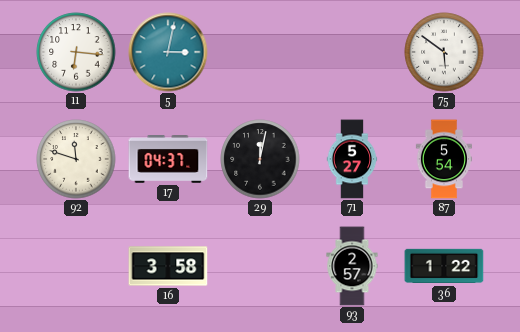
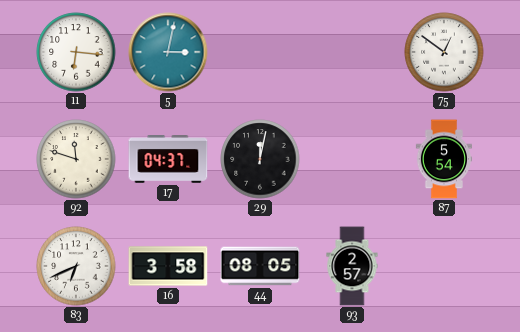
75: 5:51 -> 12:51
71: 5:27 -> none
83: none -> 6:41
44: none -> 08:05
36: 1:22 -> none
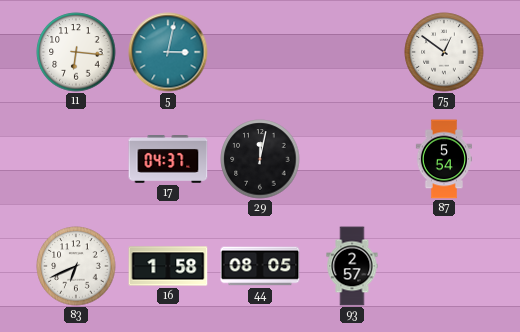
92: 11:48 -> none
16: 3:58 -> 1:58
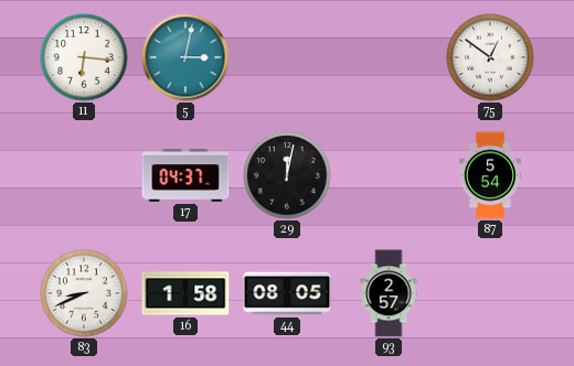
83: 6:41 -> 8:41
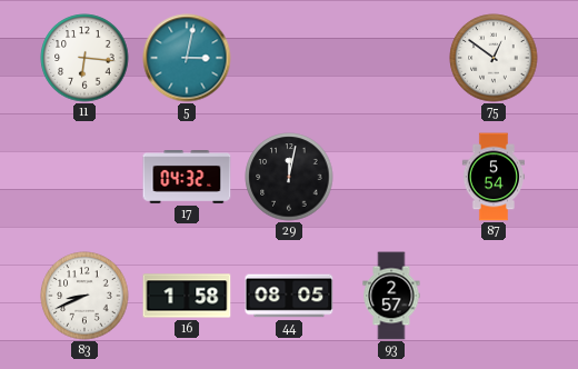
17: 04:37 -> 04:32
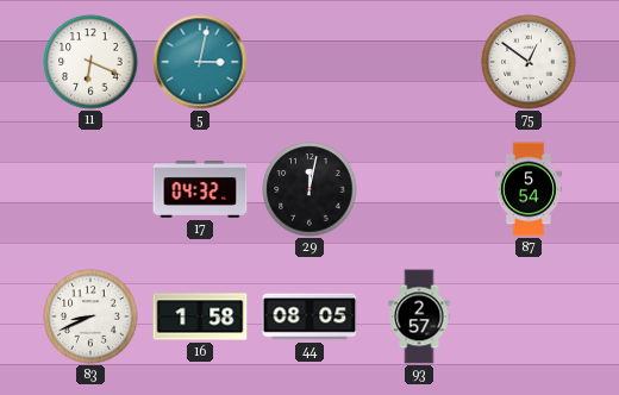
11: 6:16 -> 6:19
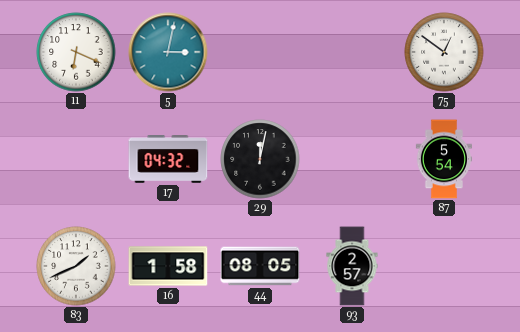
83: 8:41 -> 1:41
